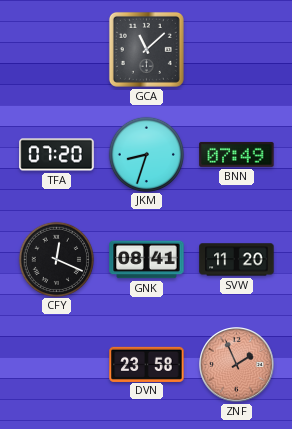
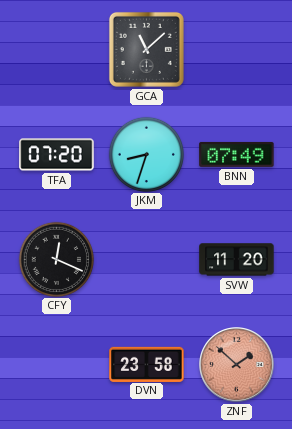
GNK: 08:41 -> none
ZNF: 1:56 -> 1:52
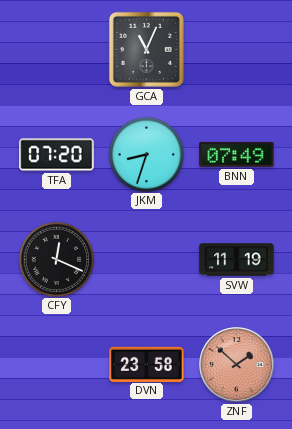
GCA: 11:08 -> 11:04
SVW: 11:20 -> 11:19
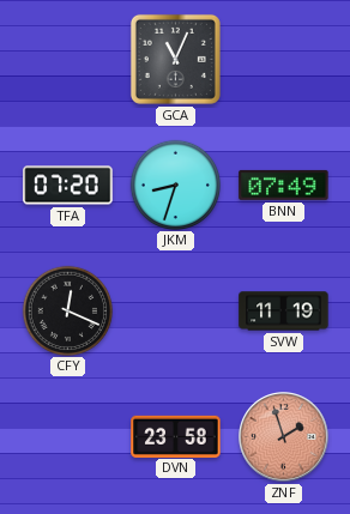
ZNF: 1:52 -> 1:57
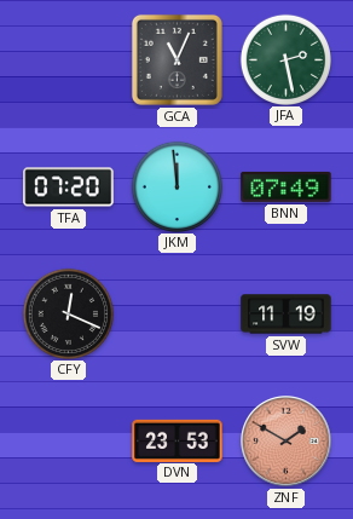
JFA: none -> 2:28
JKM: 8:33 -> 11:59
DVN: 23:58 -> 23:53
ZNF: 1:57 -> 1:50
